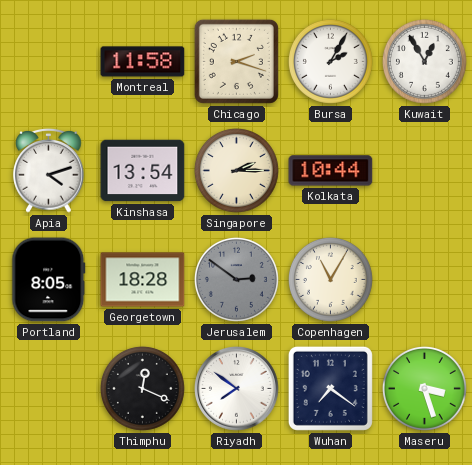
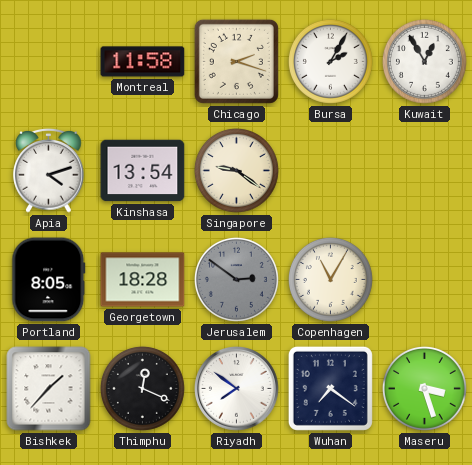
Singapore: 2:15 -> 9:21
Kolkata: 10:44 -> none
Bishkek: none -> 1:37
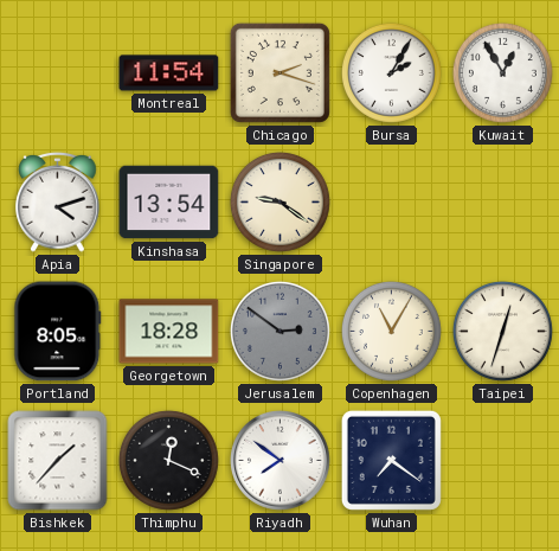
Montreal: 11:58 -> 11:54
Taipei: none -> 12:33
Maseru: 3:27 -> none
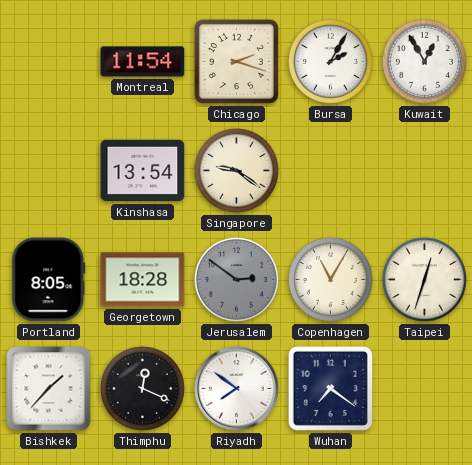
Apia: 4:12 -> none
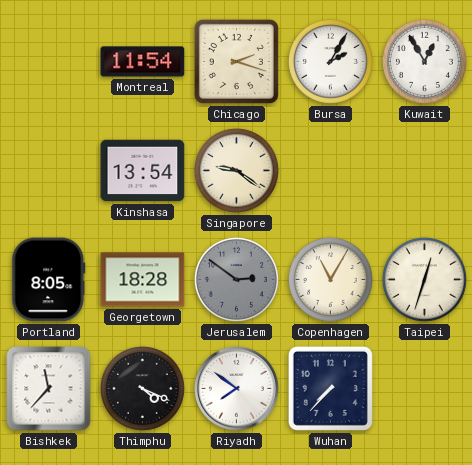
Bishkek: 1:37 -> 11:37
Thimphu: 12:19 -> 4:19
Wuhan: 7:21 -> 7:37
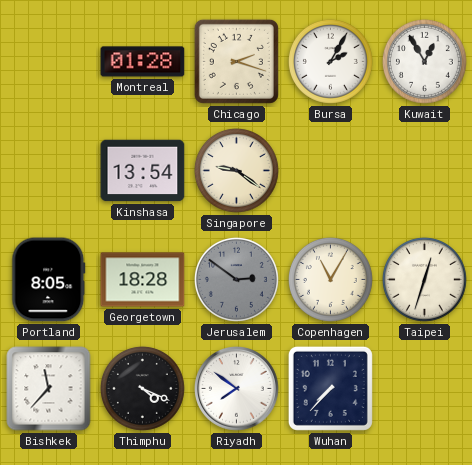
Montreal: 11:54 -> 01:28
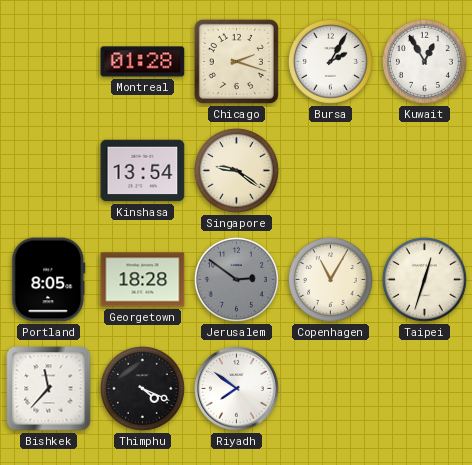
Wuhan: 7:37 -> none
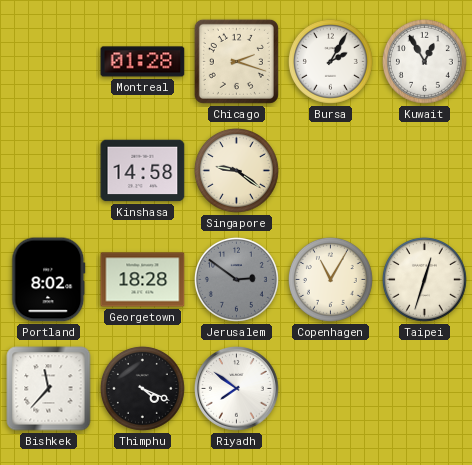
Kinshasa: 13:54 -> 14:58
Portland: 8:05 -> 8:02
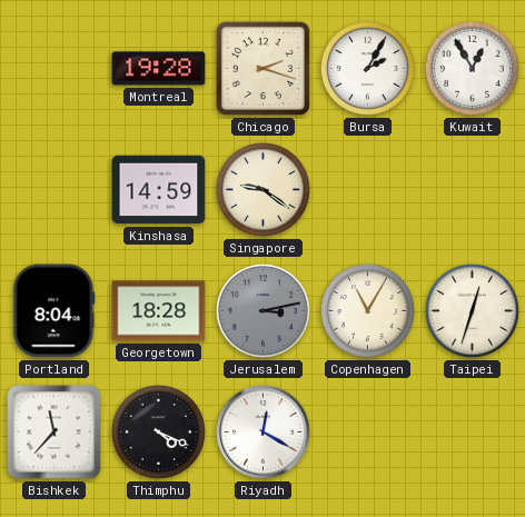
Montreal: 01:28 -> 19:28
Kinshasa: 14:58 -> 14:59
Portland: 8:02 -> 8:04
Jerusalem: 2:51 -> 3:13
Riyadh: 7:51 -> 12:20
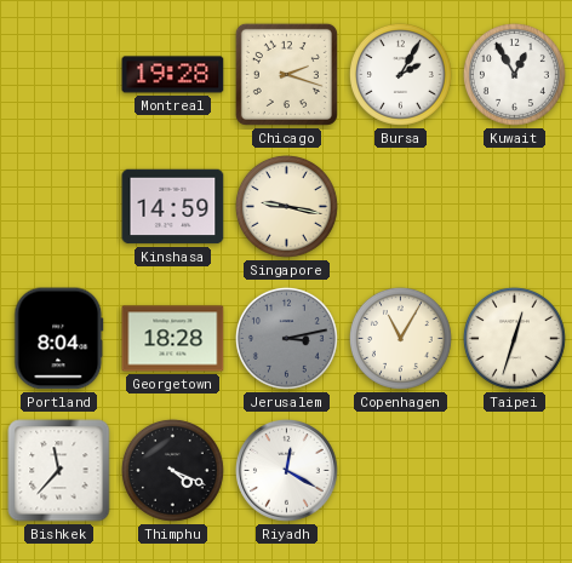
Singapore: 9:21 -> 9:17
